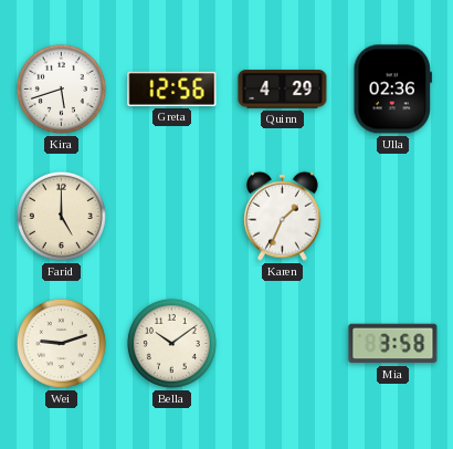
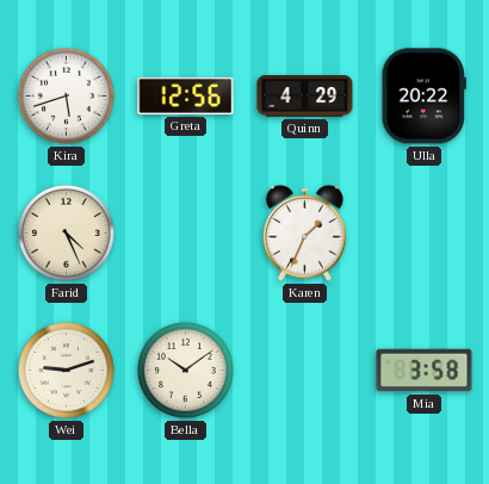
Ulla: 02:36 -> 20:22
Farid: 5:00 -> 4:26
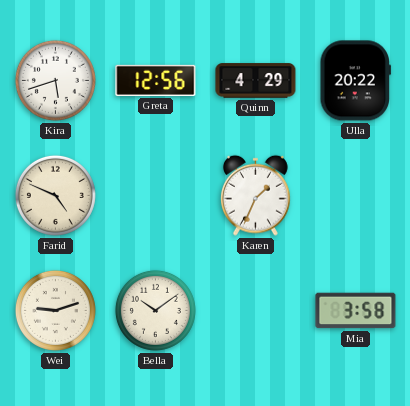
Farid: 4:26 -> 4:49
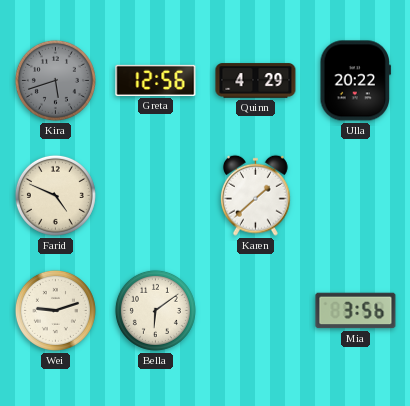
Kira dial: white -> grey
Karen: 1:34 -> 1:38
Bella: 10:09 -> 6:09
Mia: 3:58 -> 3:56
